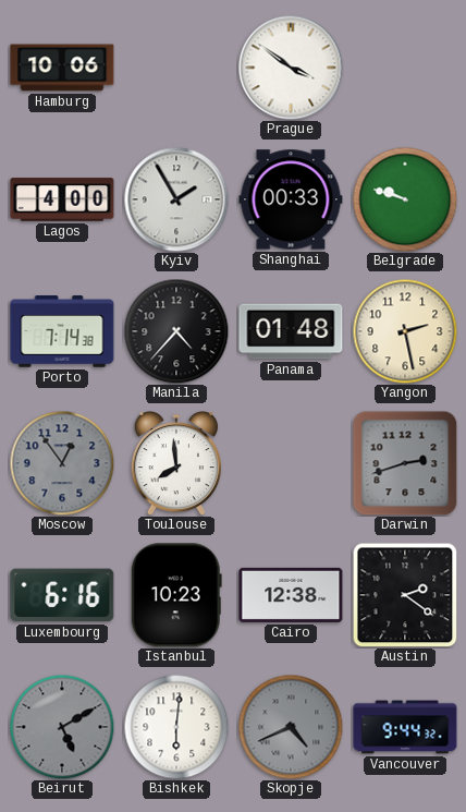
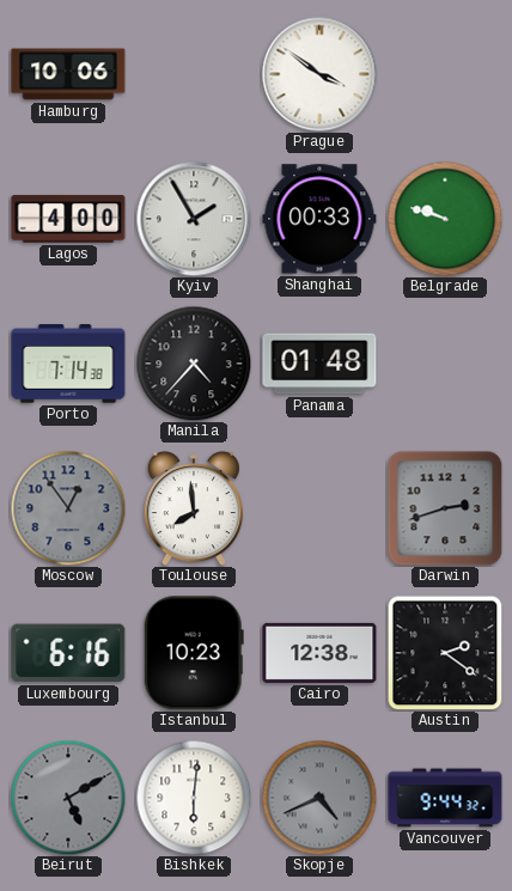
Yangon: 2:28 -> none
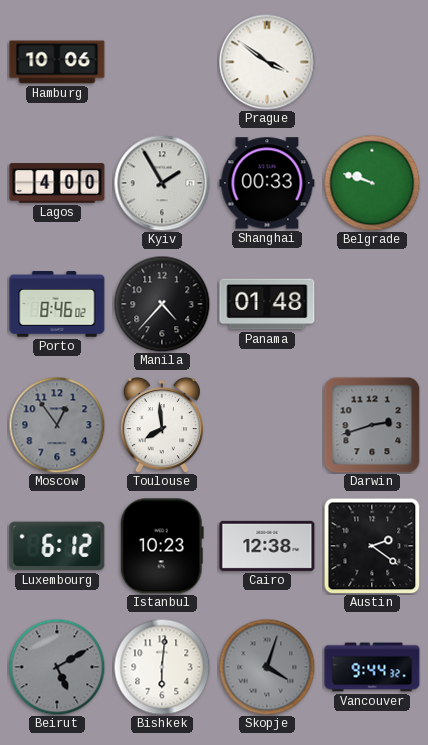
Porto: 7:14 -> 8:46
Luxembourg: 6:16 -> 6:12
Skopje: 4:41 -> 4:03
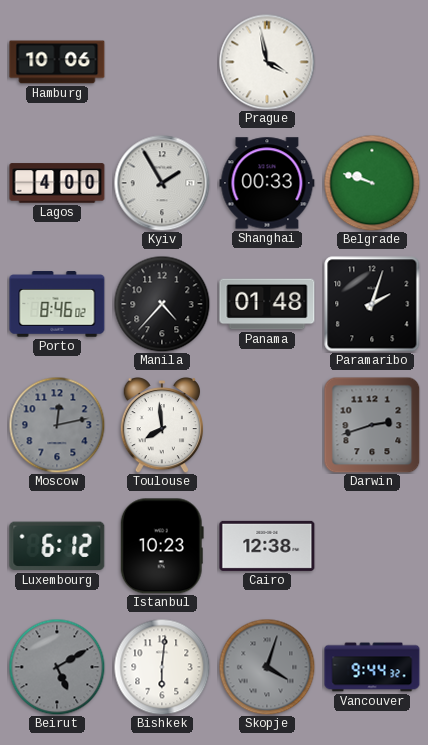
Prague: 3:51 -> 3:58
Paramaribo: none -> 2:03
Moscow: 12:54 -> 12:13
Austin: 2:21 -> none
